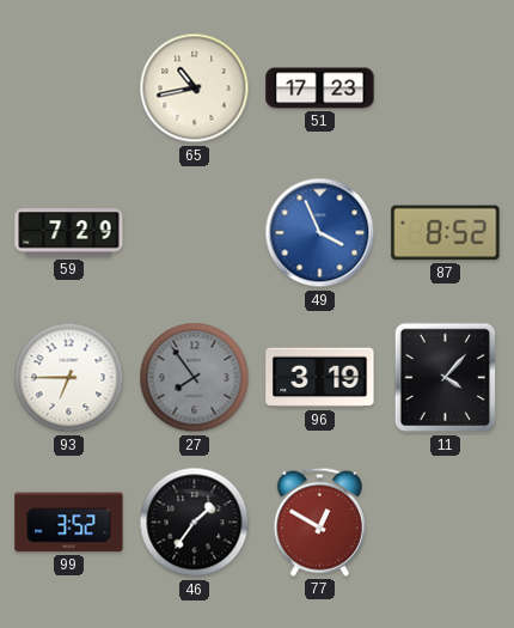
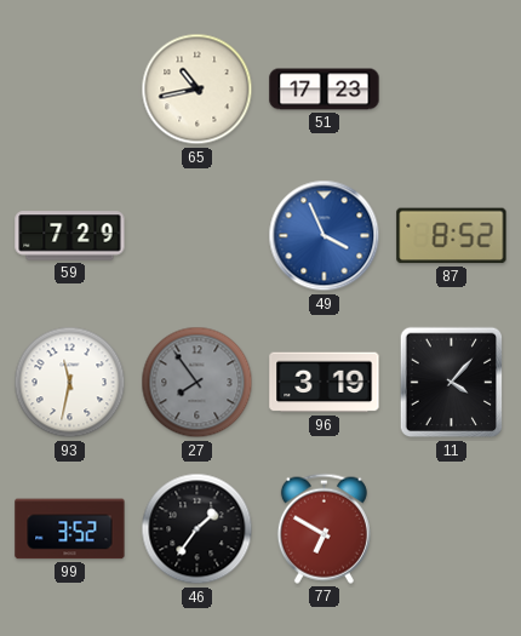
93: 6:45 -> 11:32
77: 12:50 -> 6:50
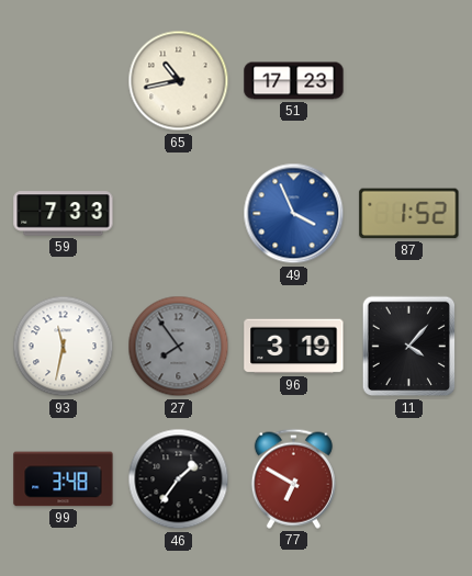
59: 7:29 -> 7:33
87: 8:52 -> 1:52
99: 3:52 -> 3:48
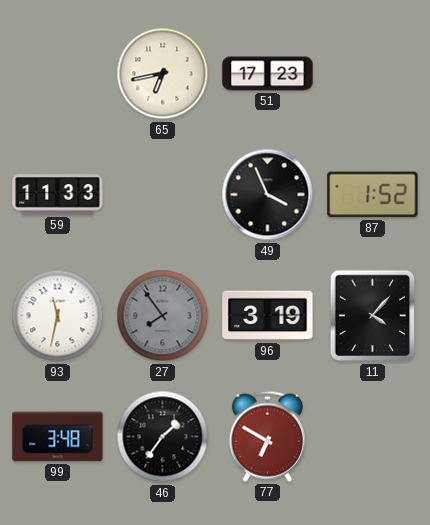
65: 10:43 -> 6:43
59: 7:33 -> 11:33
49 dial: blue -> black
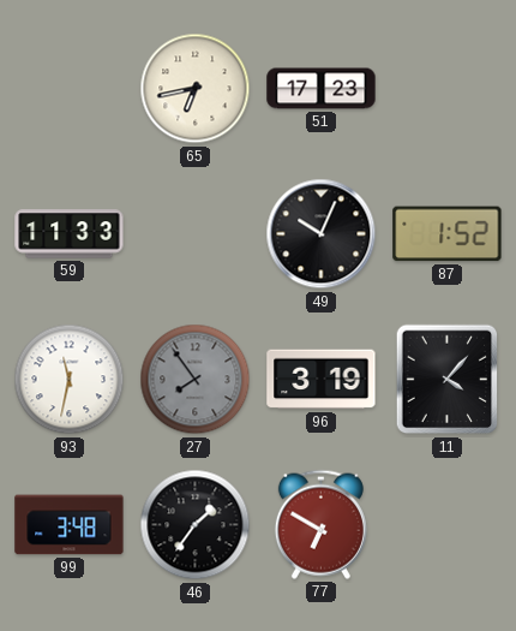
49: 3:56 -> 10:04
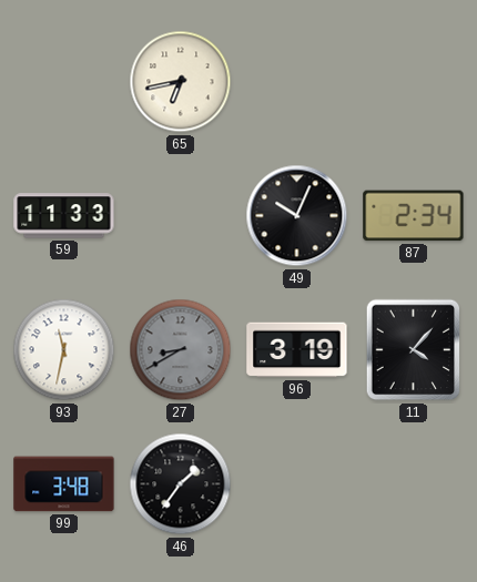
51: 17:23 -> none
87: 1:52 -> 2:34
27: 7:54 -> 8:40
77: 6:50 -> none
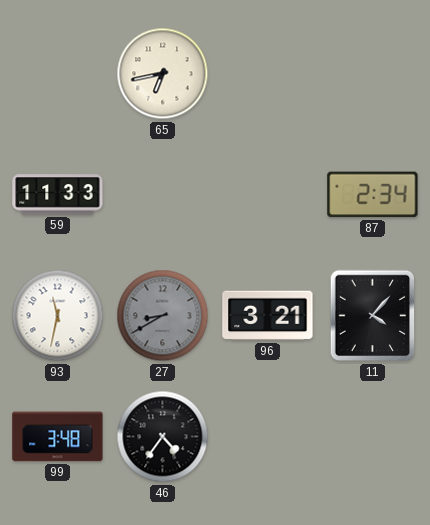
49: 10:04 -> none
96: 3:19 -> 3:21
46: 1:36 -> 4:36
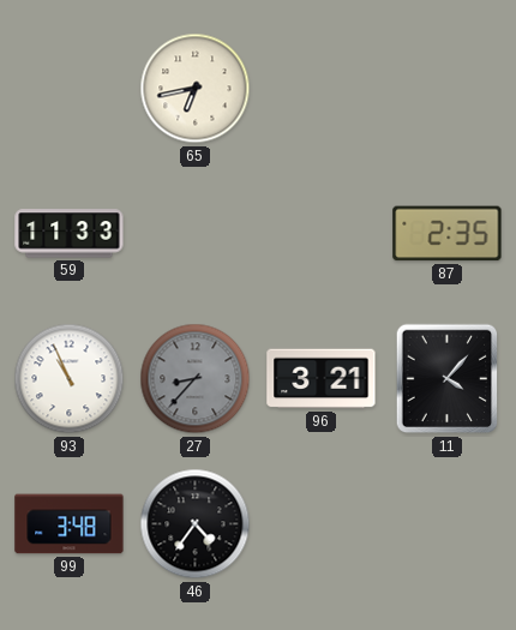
87: 2:34 -> 2:35
93: 11:32 -> 10:56
27: 8:40 -> 8:37
